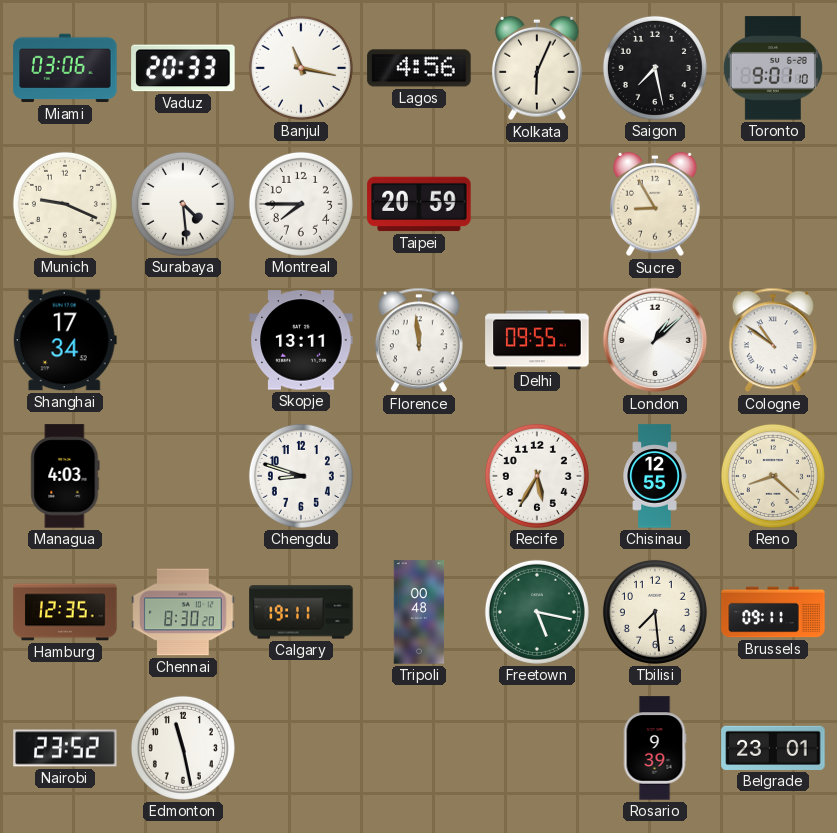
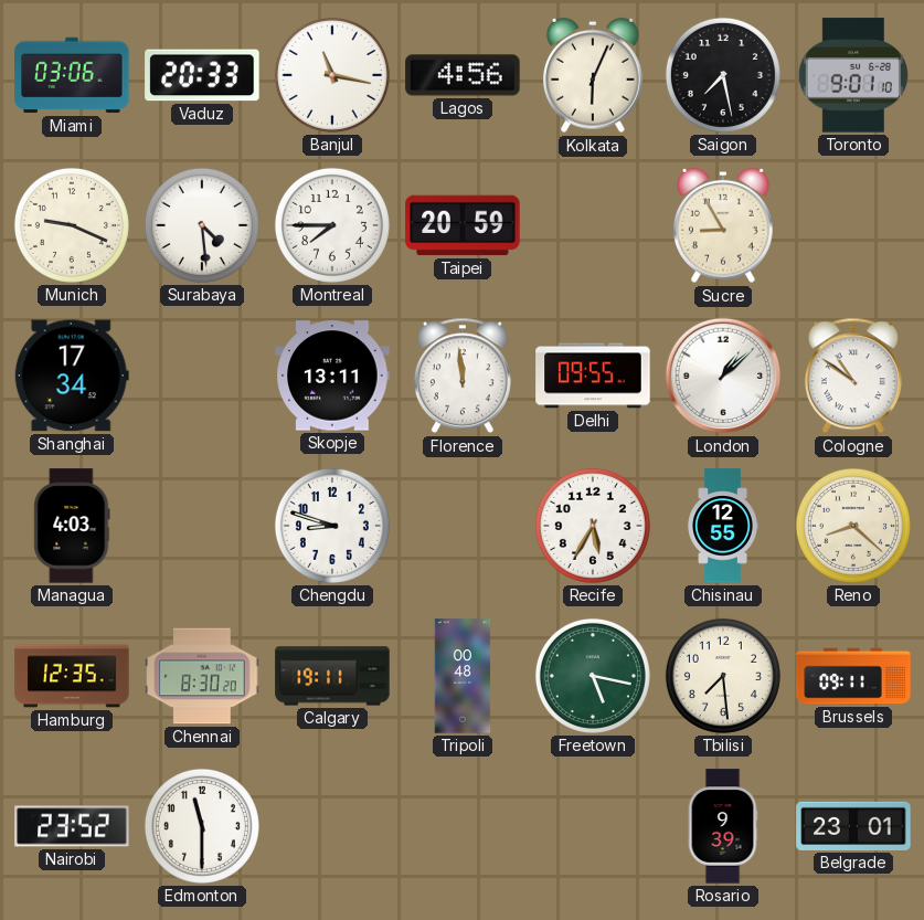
Edmonton: 11:28 -> 11:30
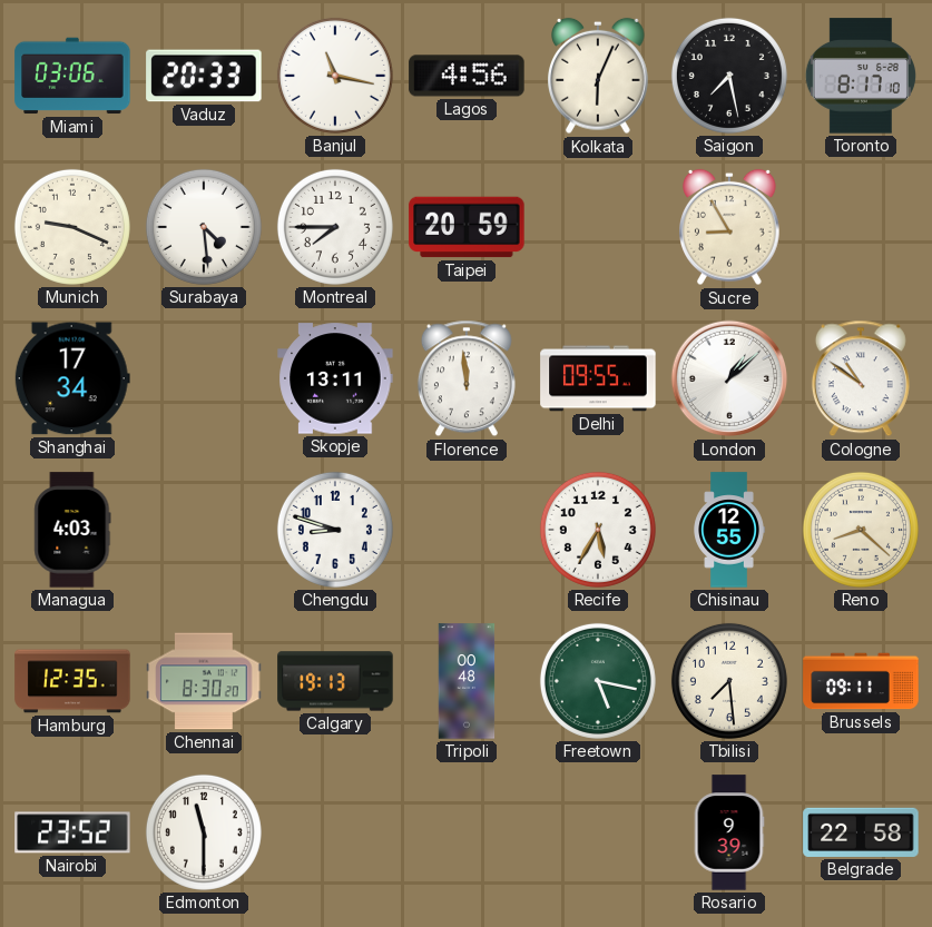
Toronto: 9:01 -> 8:17
Calgary: 19:11 -> 19:13
Belgrade: 23:01 -> 22:58
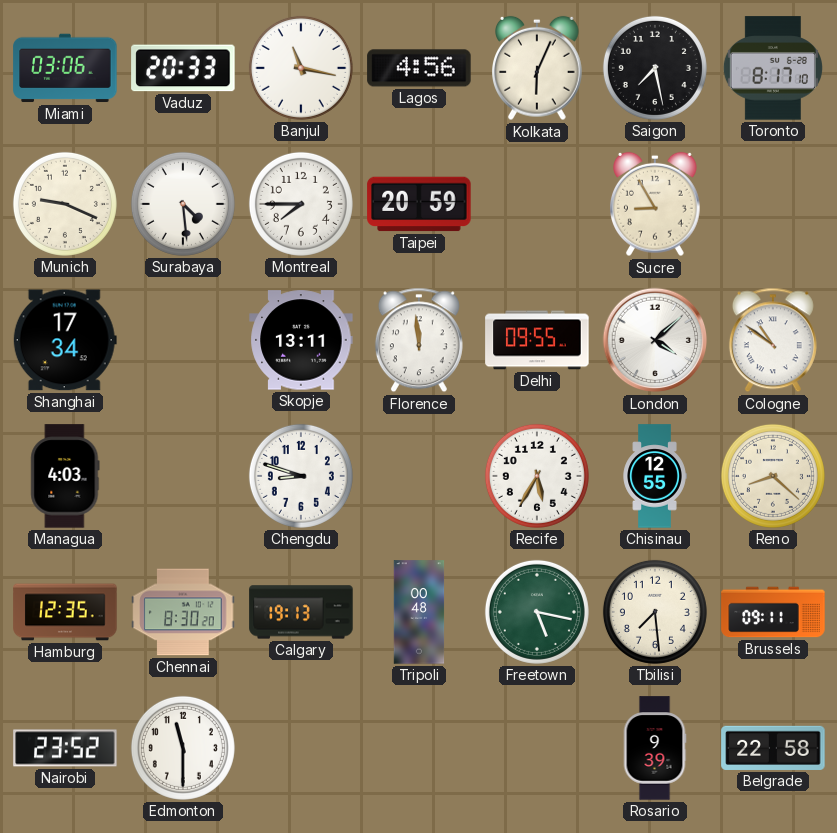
London: 1:08 -> 4:08
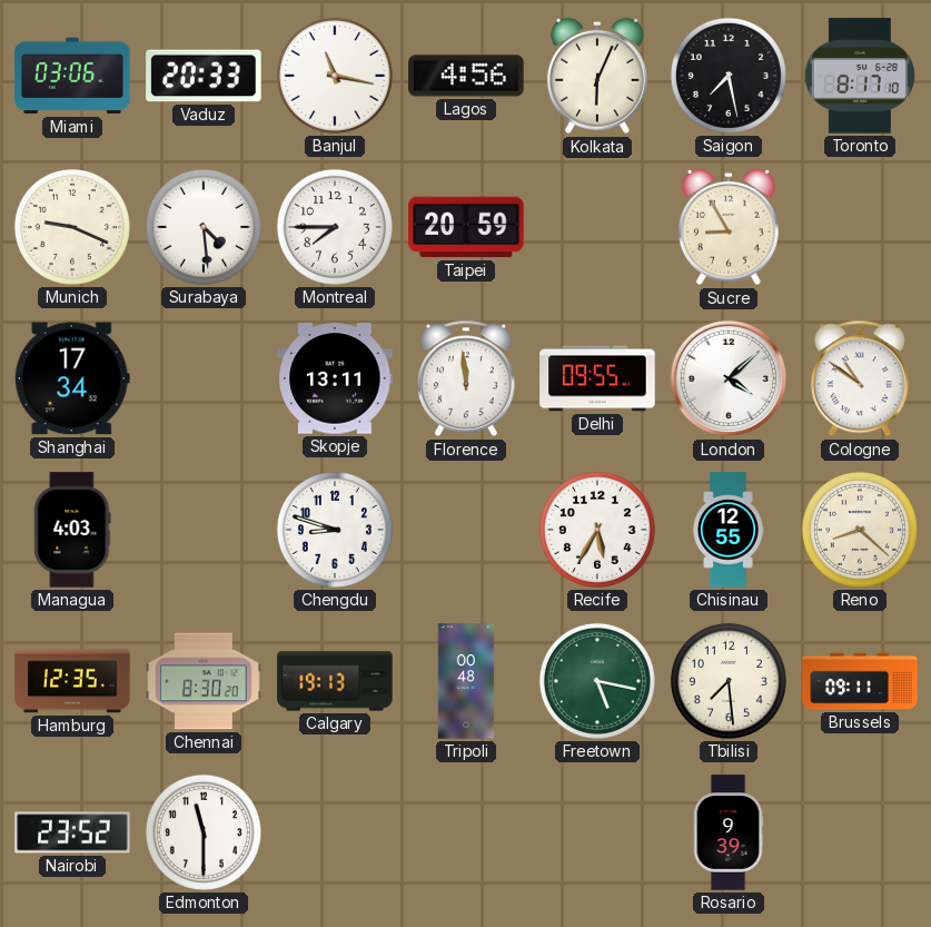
Belgrade: 22:58 -> none
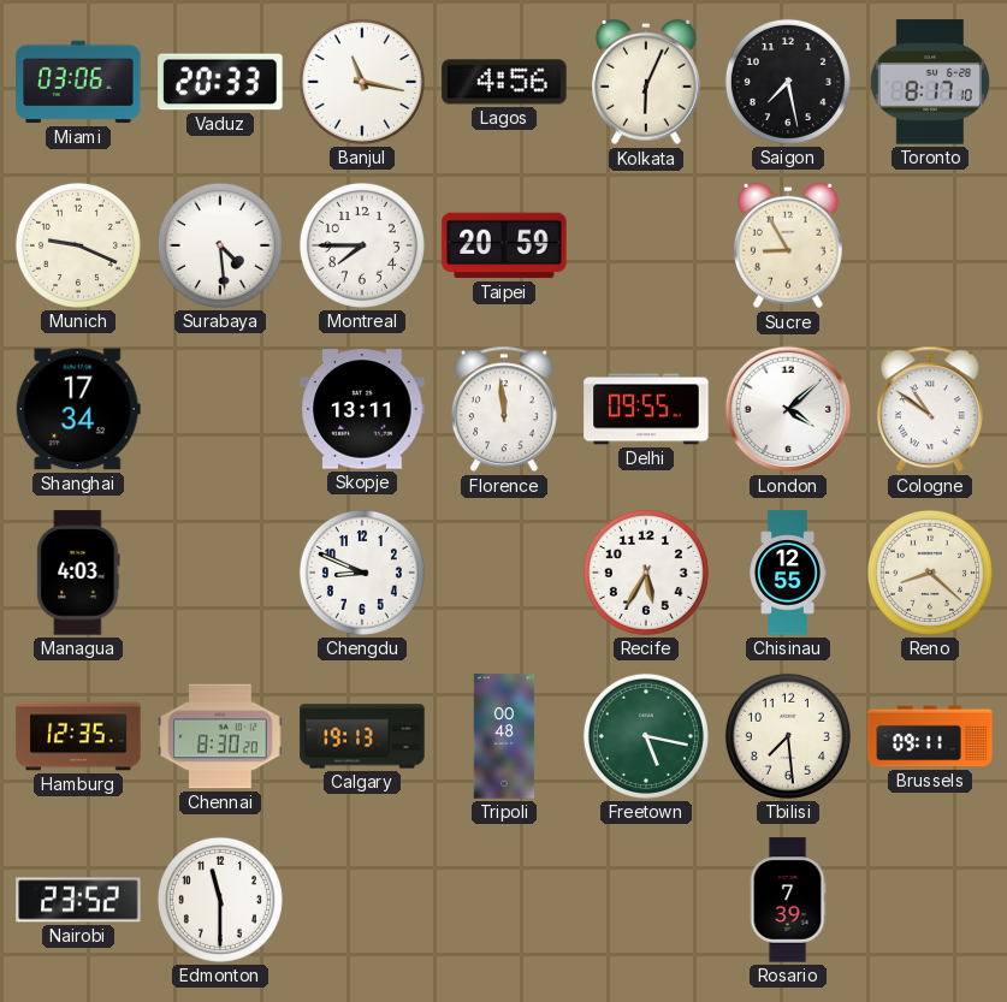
Chengdu: 8:48 -> 8:49
Rosario: 9:39 -> 7:39
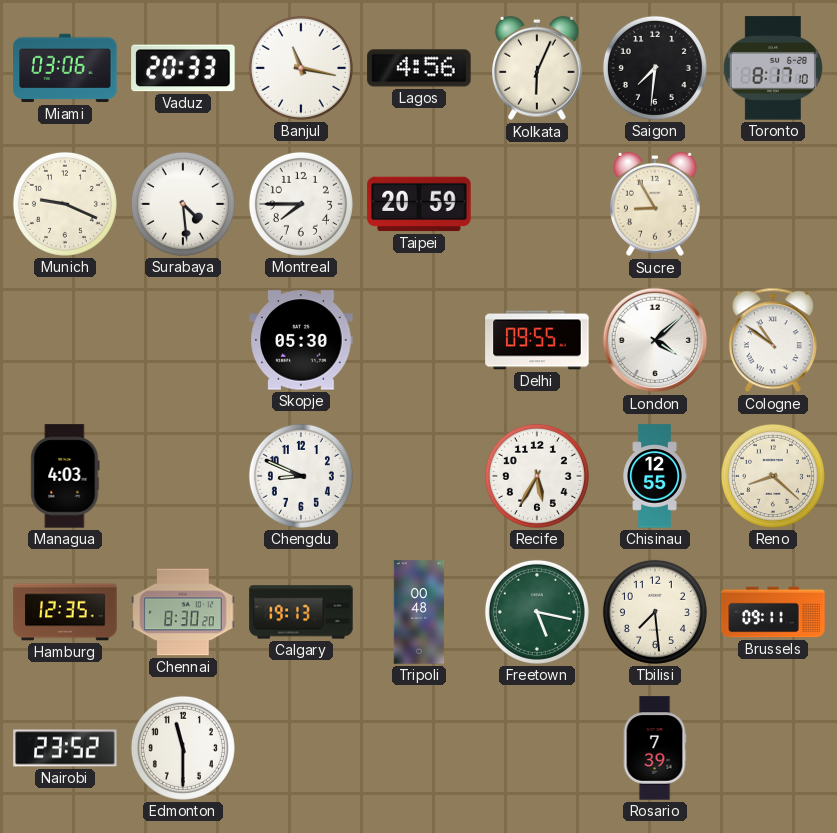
Saigon: 7:28 -> 7:31
Shanghai: 17:34 -> none
Skopje: 13:11 -> 05:30
Florence: 11:59 -> none
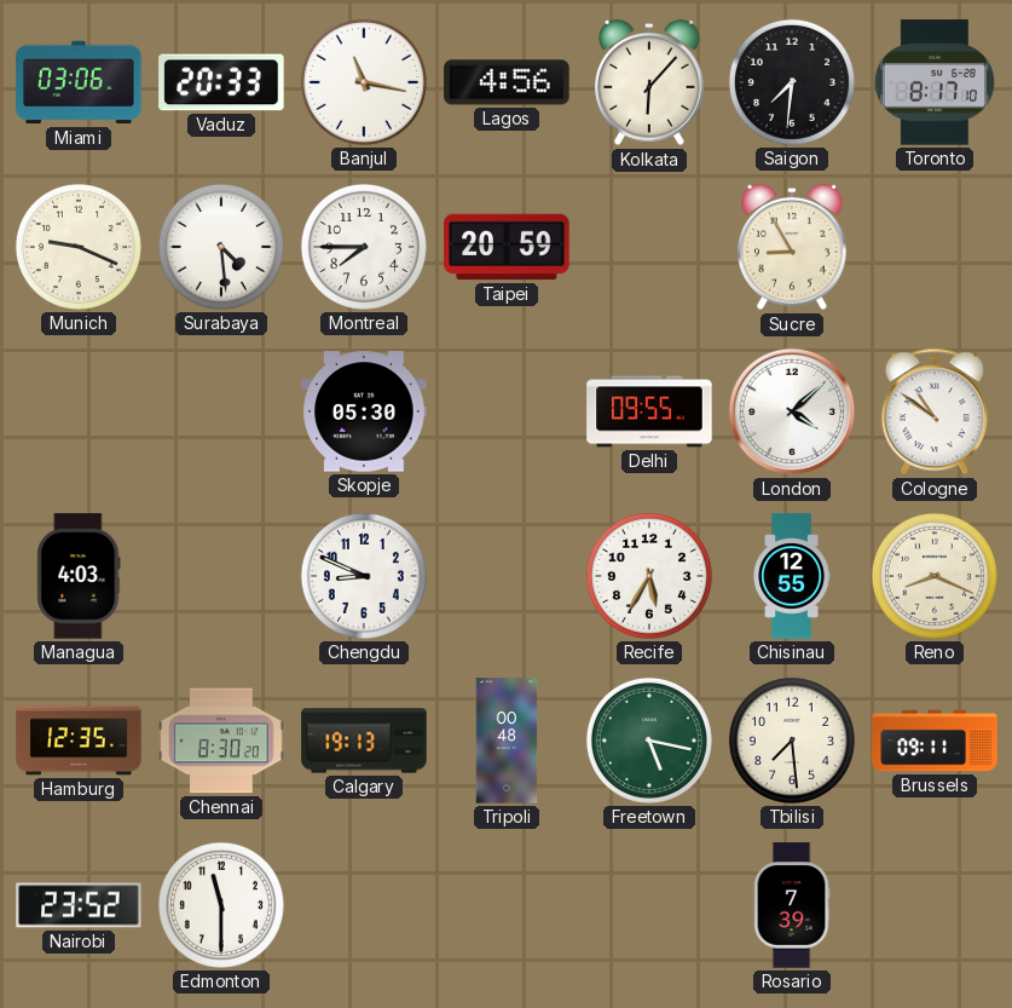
Kolkata: 6:04 -> 6:07
Reno: 8:22 -> 8:19
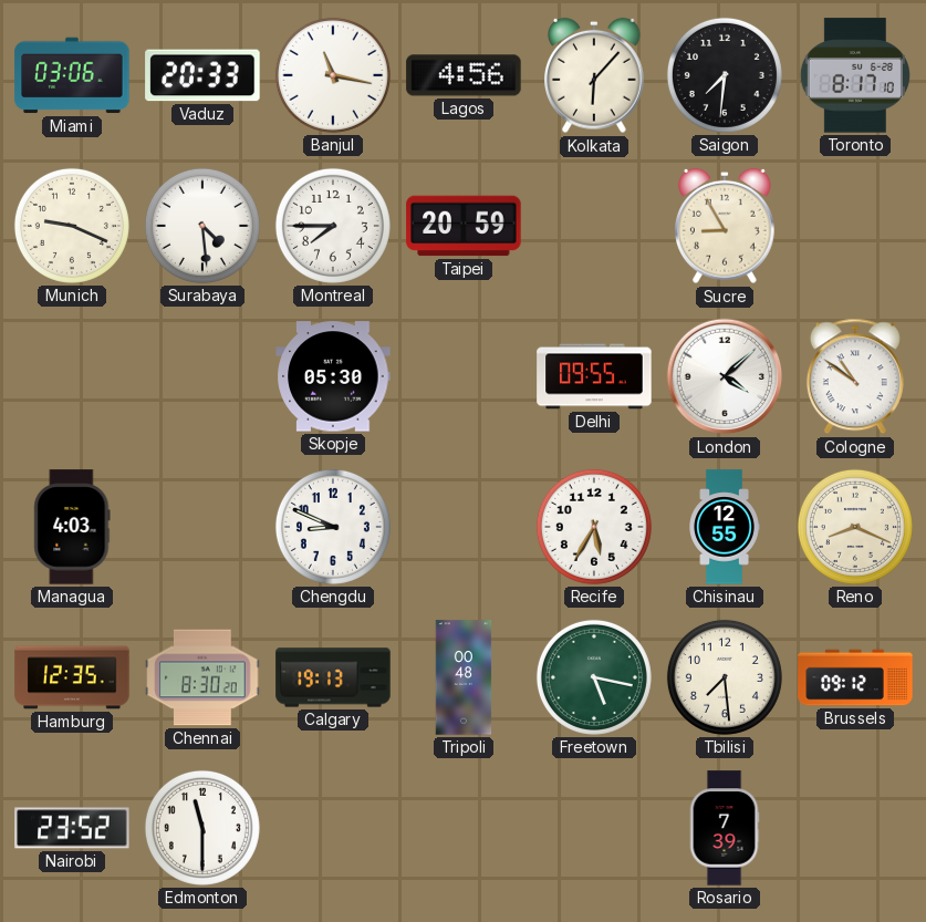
Brussels: 09:11 -> 09:12
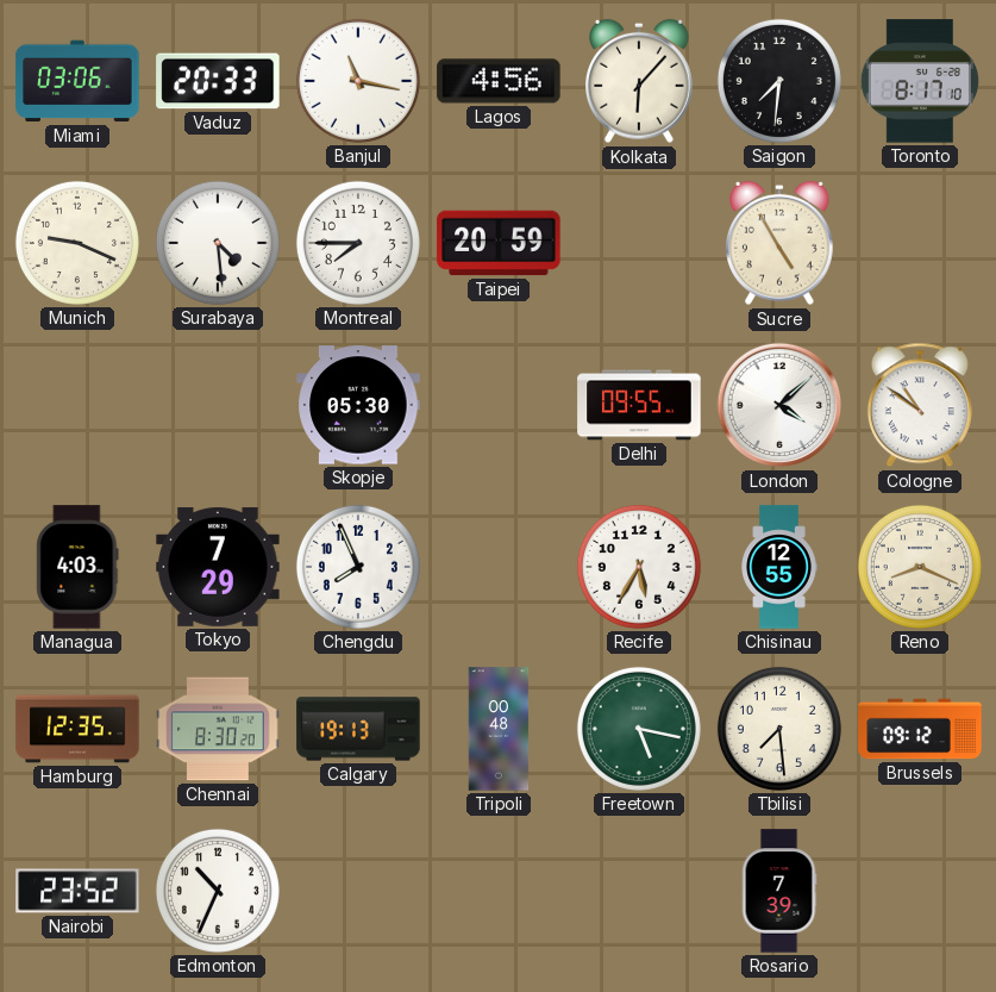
Sucre: 8:55 -> 4:55
Tokyo: none -> 7:29
Chengdu: 8:49 -> 7:56
Edmonton: 11:30 -> 10:34
